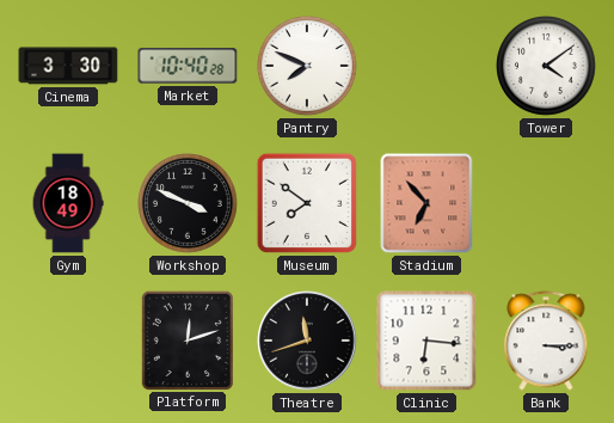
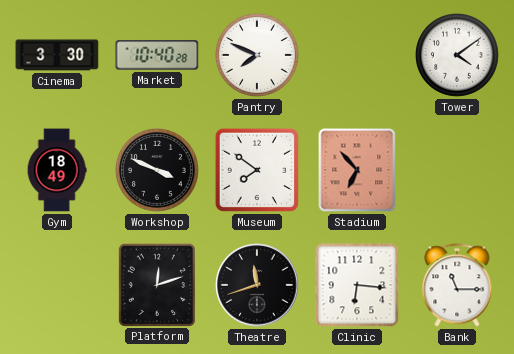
Bank: 3:15 -> 11:15
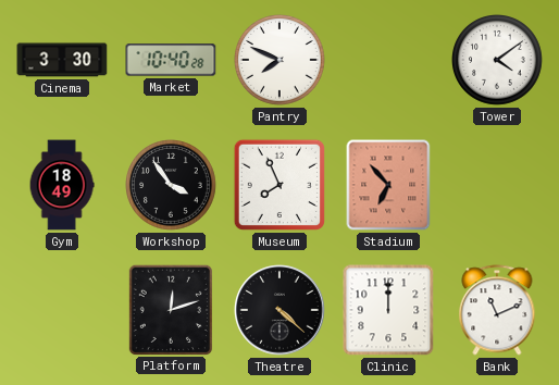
Workshop: 3:49 -> 3:54
Museum: 7:51 -> 7:56
Theatre: 11:42 -> 4:22
Clinic: 6:16 -> 12:00
Bank: 11:15 -> 11:11
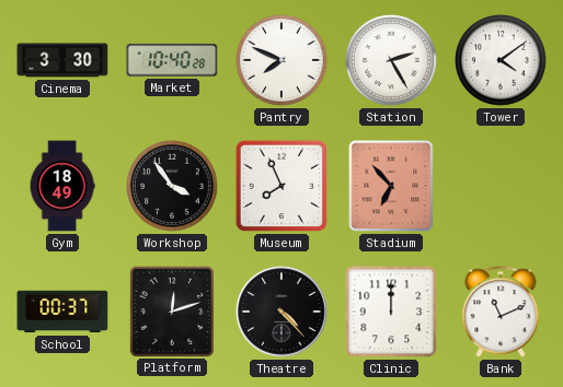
Station: none -> 2:25
School: none -> 00:37
Theatre: 4:22 -> 4:23
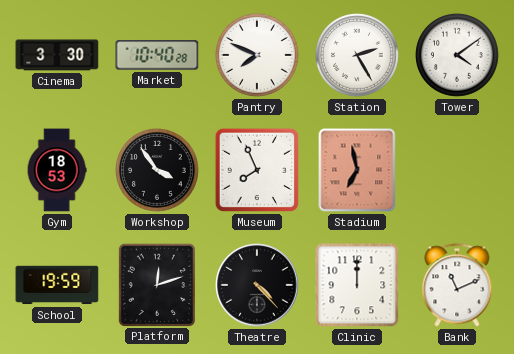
Gym: 18:49 -> 18:53
Stadium: 6:53 -> 6:58
School: 00:37 -> 19:59
